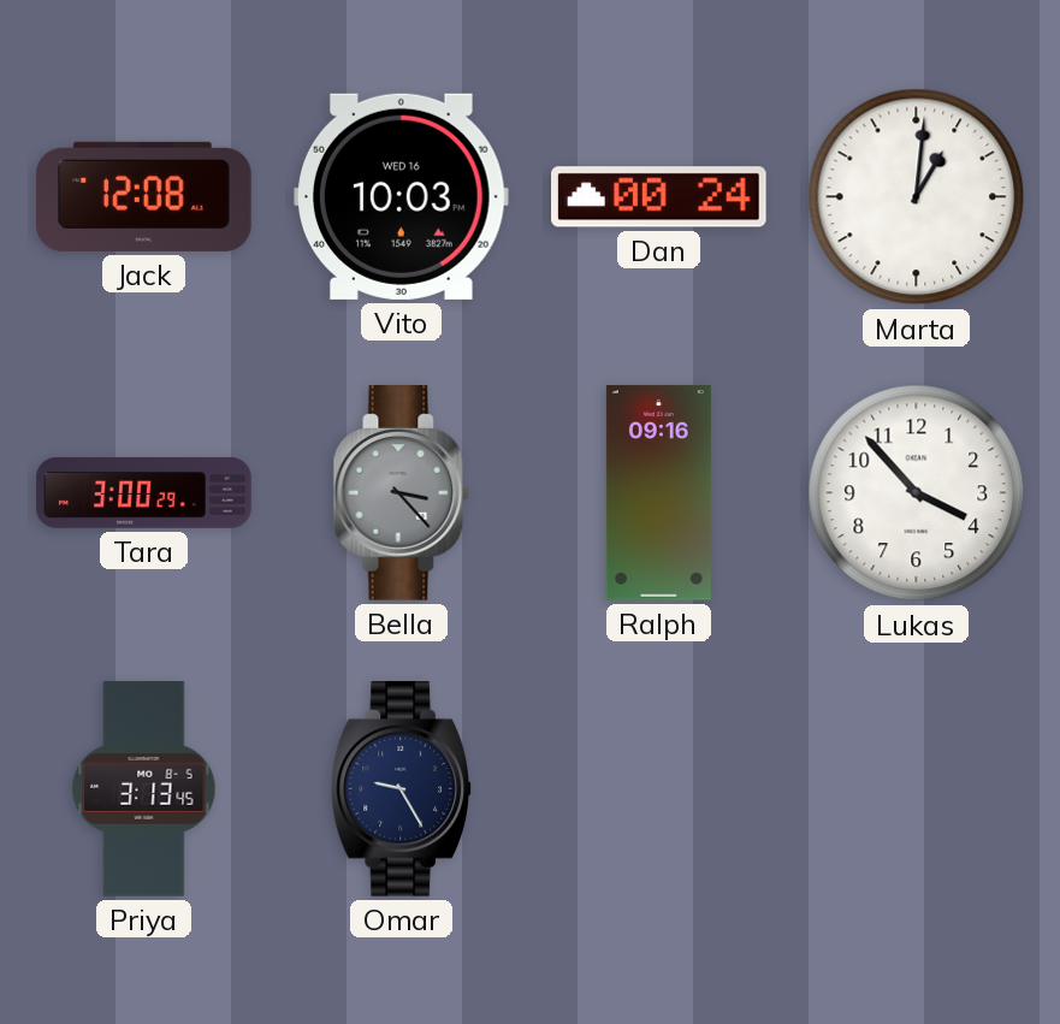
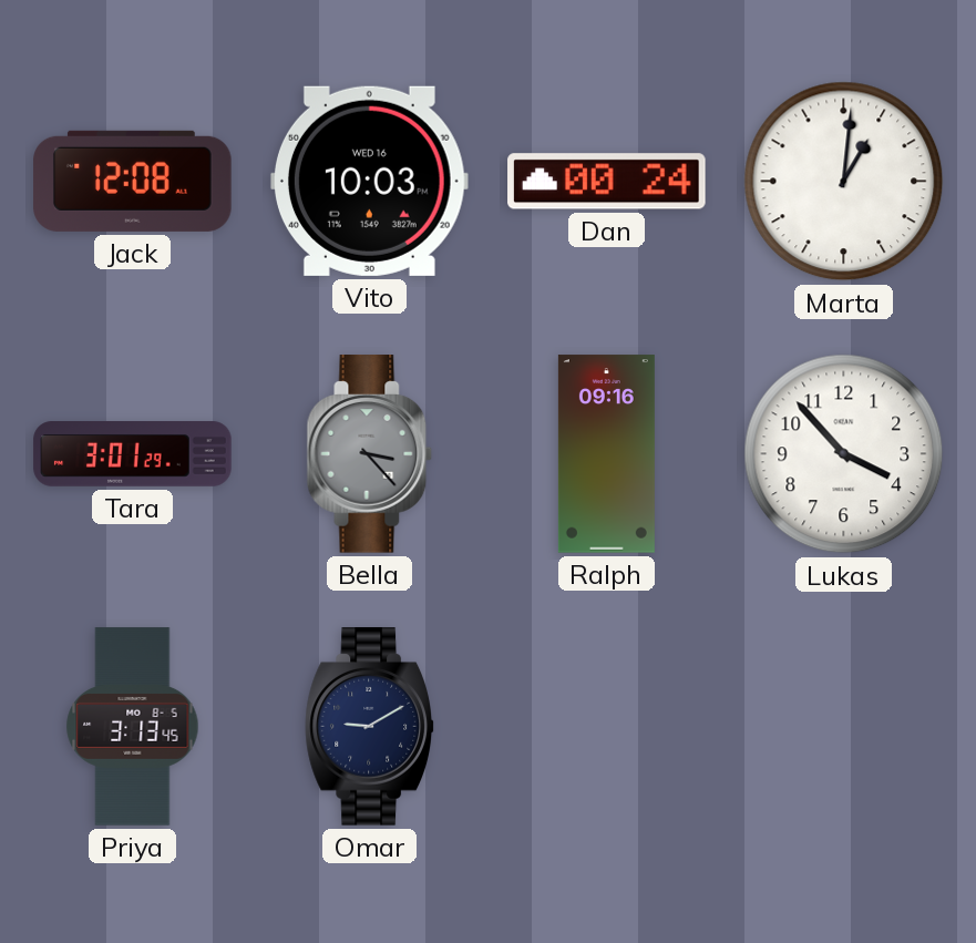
Tara: 3:00 -> 3:01
Omar: 9:25 -> 9:10
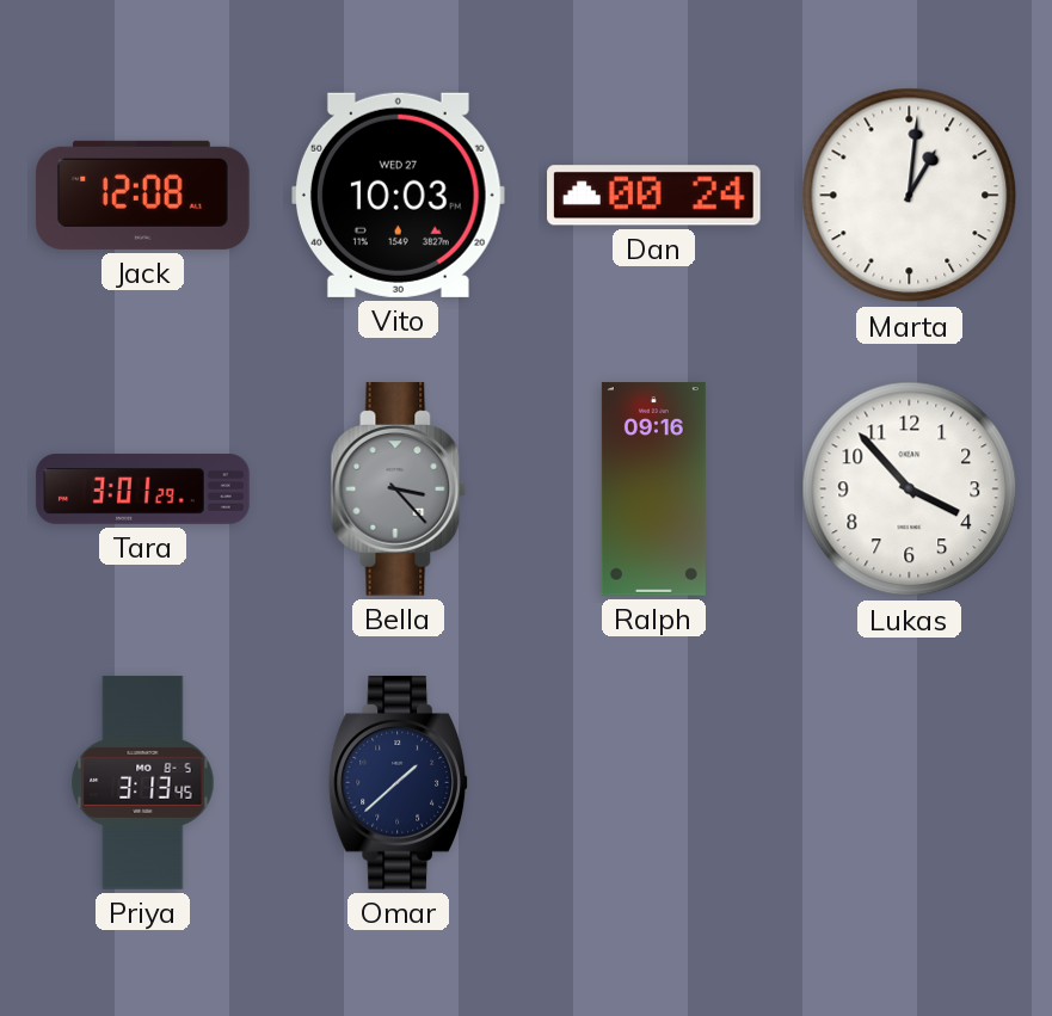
Vito date: WED 16 -> WED 27
Omar: 9:10 -> 1:38
